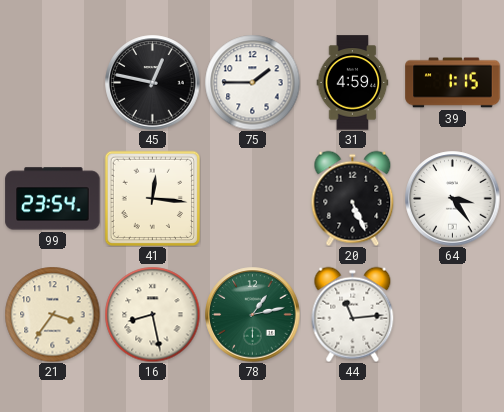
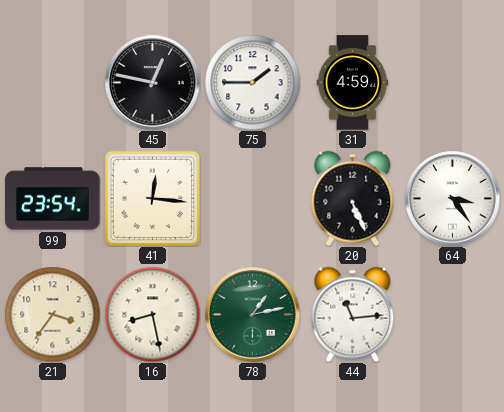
39: 1:15 -> none
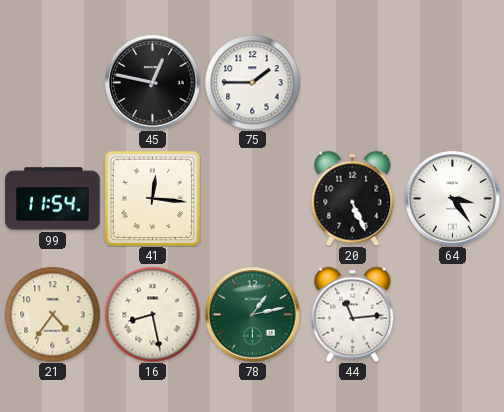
31: 4:59 -> none
99: 23:54 -> 11:54
21: 3:36 -> 4:36
